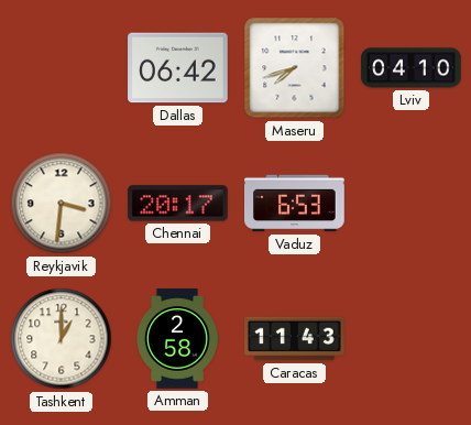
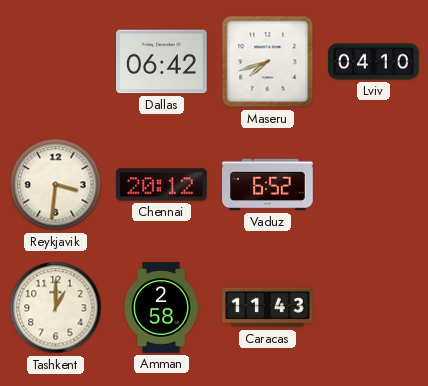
Chennai: 20:17 -> 20:12
Vaduz: 6:53 -> 6:52
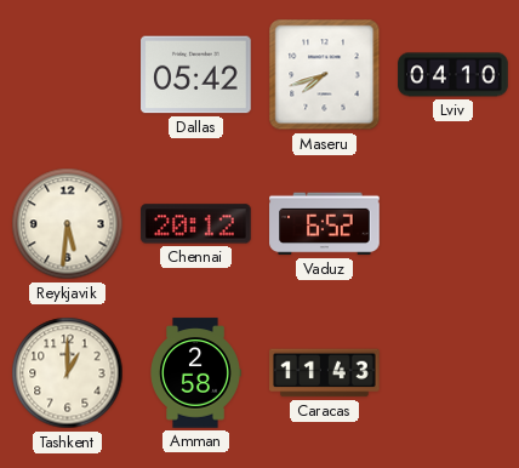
Dallas: 06:42 -> 05:42
Reykjavik: 3:31 -> 5:31
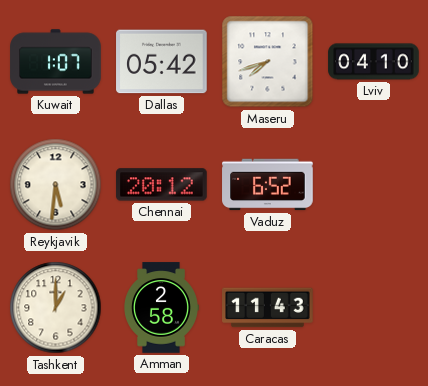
Kuwait: none -> 1:07
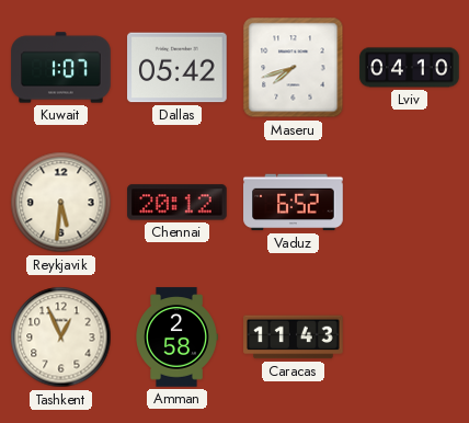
Tashkent: 1:00 -> 12:56
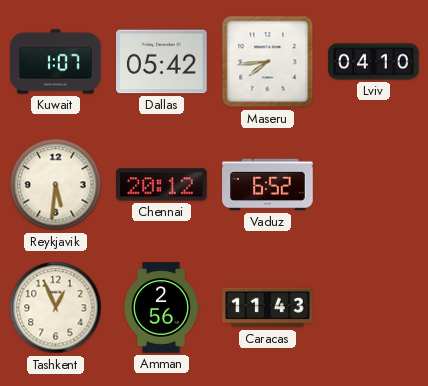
Maseru: 7:42 -> 7:44
Amman: 2:58 -> 2:56
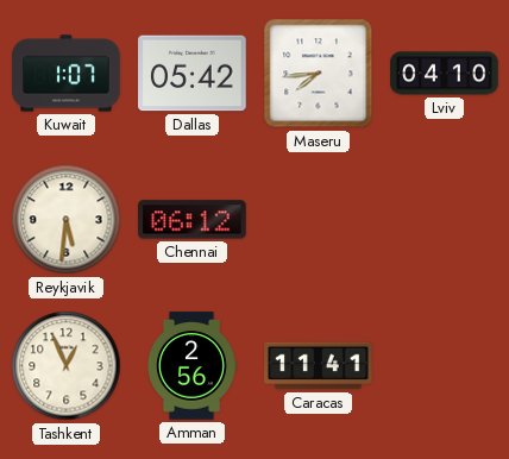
Chennai: 20:12 -> 06:12
Vaduz: 6:52 -> none
Caracas: 11:43 -> 11:41
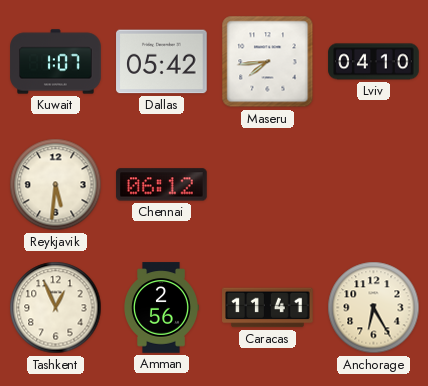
Anchorage: none -> 6:25
